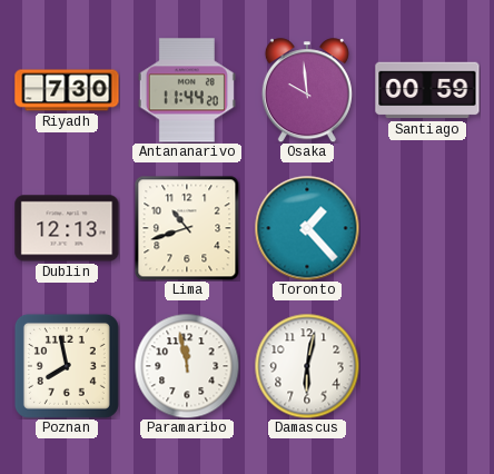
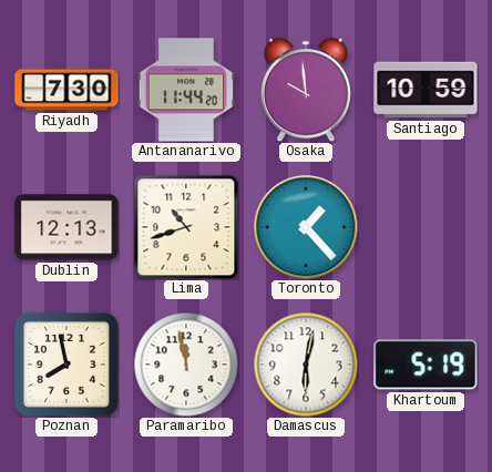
Santiago: 00:59 -> 10:59
Khartoum: none -> 5:19
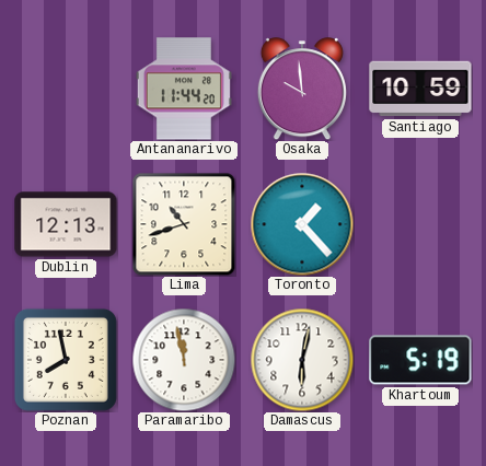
Riyadh: 7:30 -> none
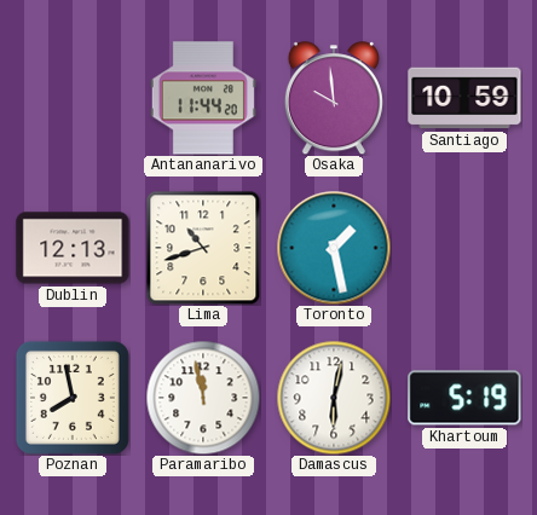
Toronto: 1:23 -> 1:28
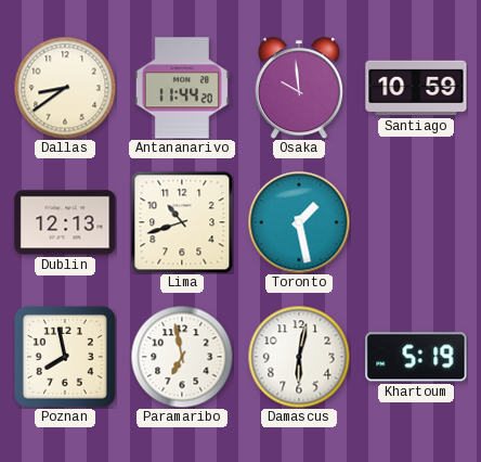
Dallas: none -> 8:39
Paramaribo: 11:58 -> 6:58
